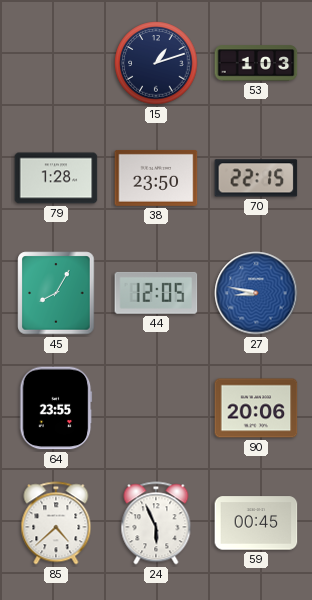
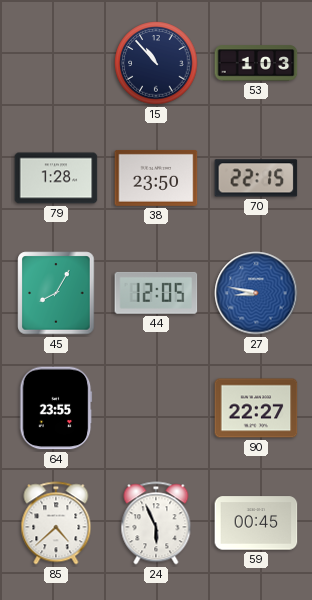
15: 1:12 -> 10:53
90: 20:06 -> 22:27
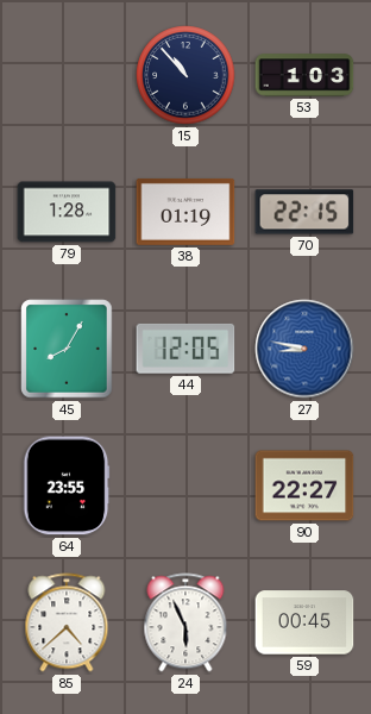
38: 23:50 -> 01:19
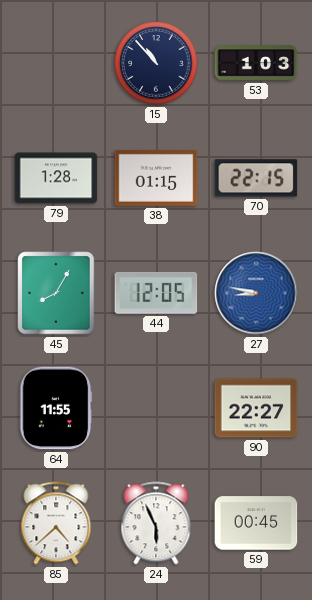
38: 01:19 -> 01:15
64: 23:55 -> 11:55
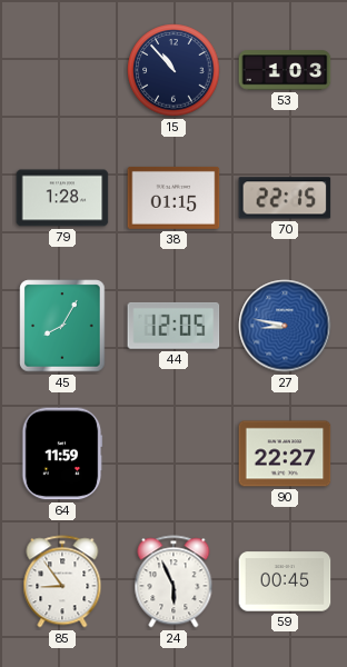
64: 11:55 -> 11:59
85: 4:38 -> 8:54
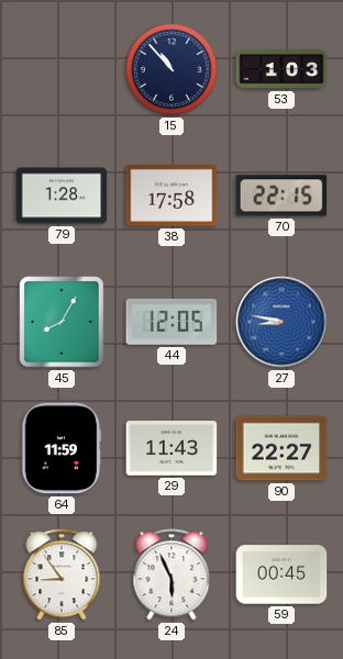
38: 01:15 -> 17:58
29: none -> 11:43
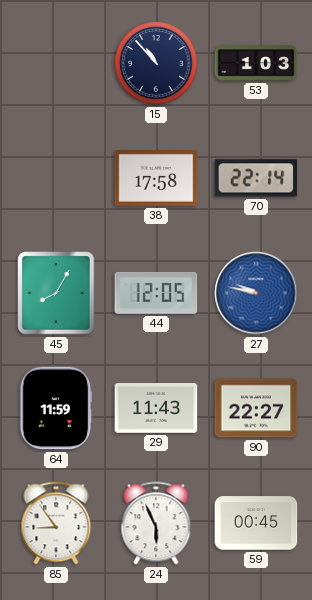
79: 1:28 -> none
70: 22:15 -> 22:14
27: 8:47 -> 9:47
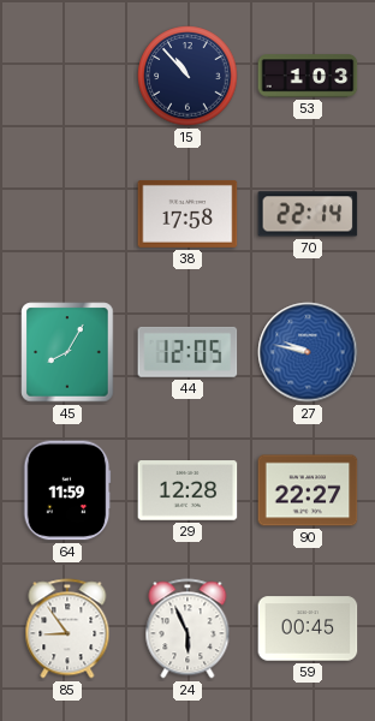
29: 11:43 -> 12:28
